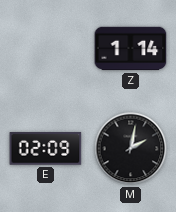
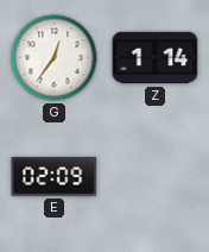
G: none -> 12:36
M: 2:02 -> none
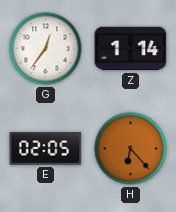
E: 02:09 -> 02:05
H: none -> 6:23
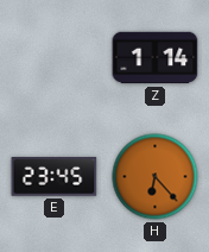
G: 12:36 -> none
E: 02:05 -> 23:45
